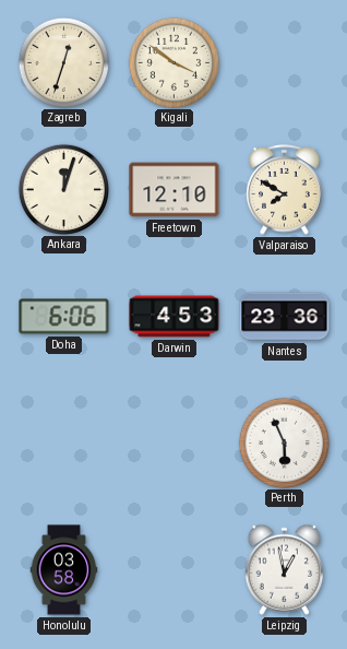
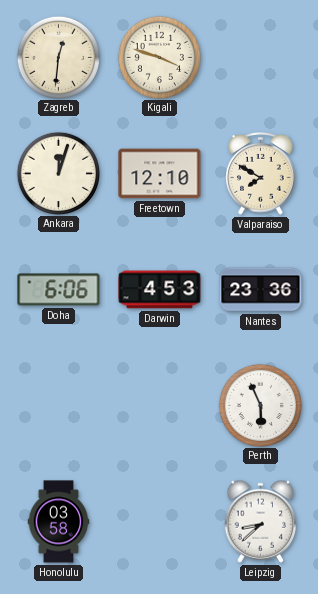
Zagreb: 12:33 -> 12:31
Kigali: 3:51 -> 3:48
Leipzig: 12:58 -> 8:38
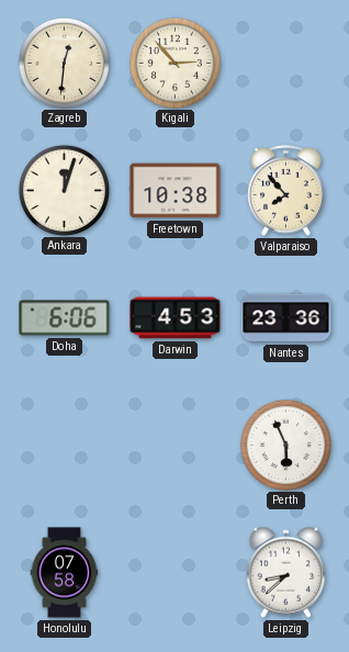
Kigali: 3:48 -> 2:53
Freetown: 12:10 -> 10:38
Valparaiso: 7:50 -> 7:53
Honolulu: 03:58 -> 07:58
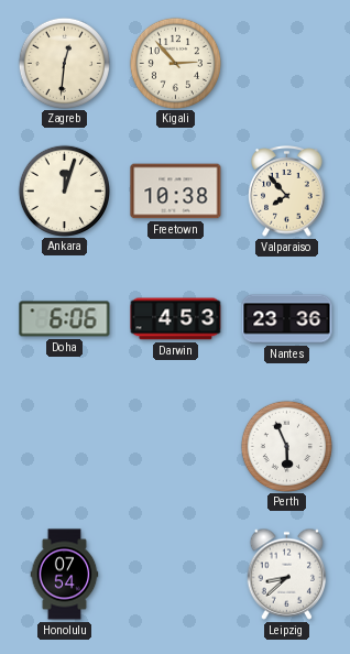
Honolulu: 07:58 -> 07:54
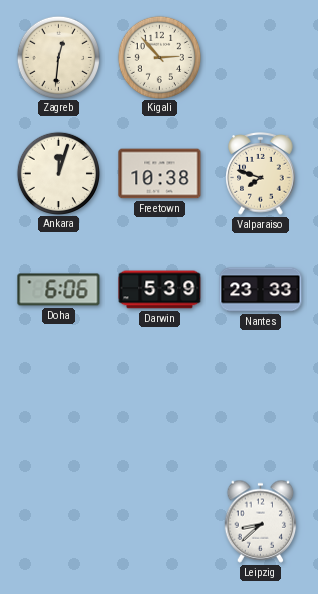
Valparaiso: 7:53 -> 7:48
Darwin: 4:53 -> 5:39
Nantes: 23:36 -> 23:33
Perth: 5:56 -> none
Honolulu: 07:54 -> none
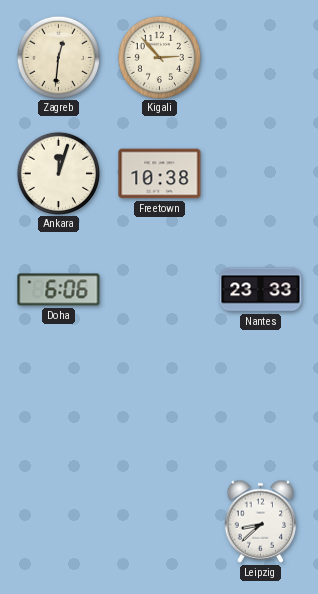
Valparaiso: 7:48 -> none
Darwin: 5:39 -> none
